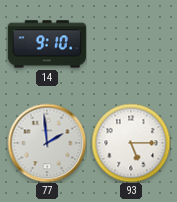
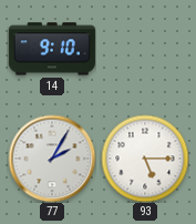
77: 1:59 -> 2:05
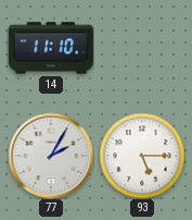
14: 9:10 -> 11:10
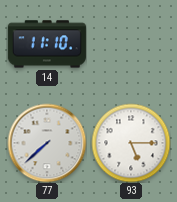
77: 2:05 -> 7:38
